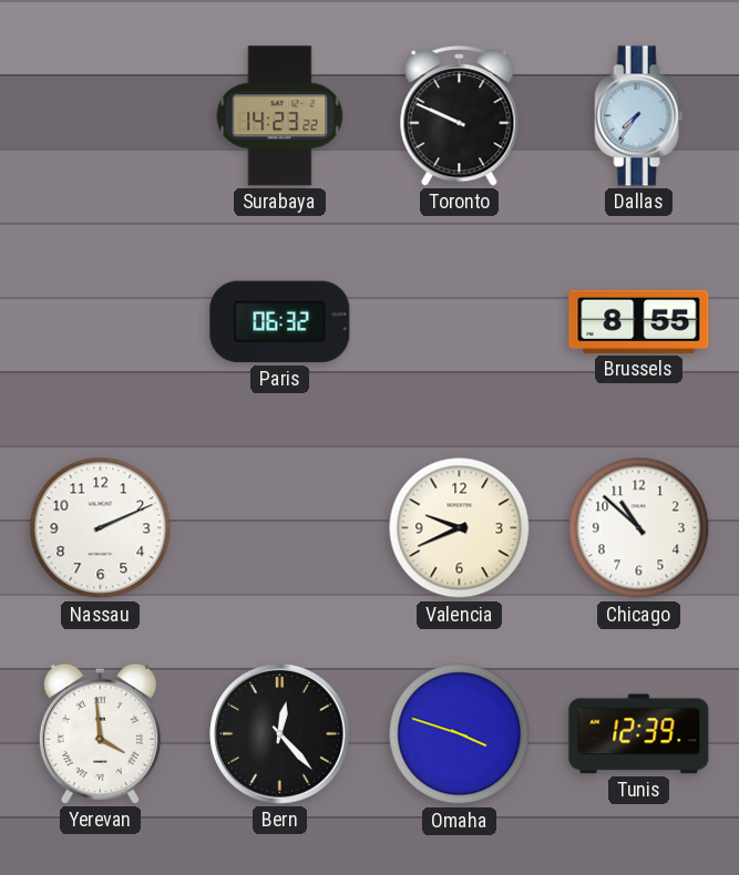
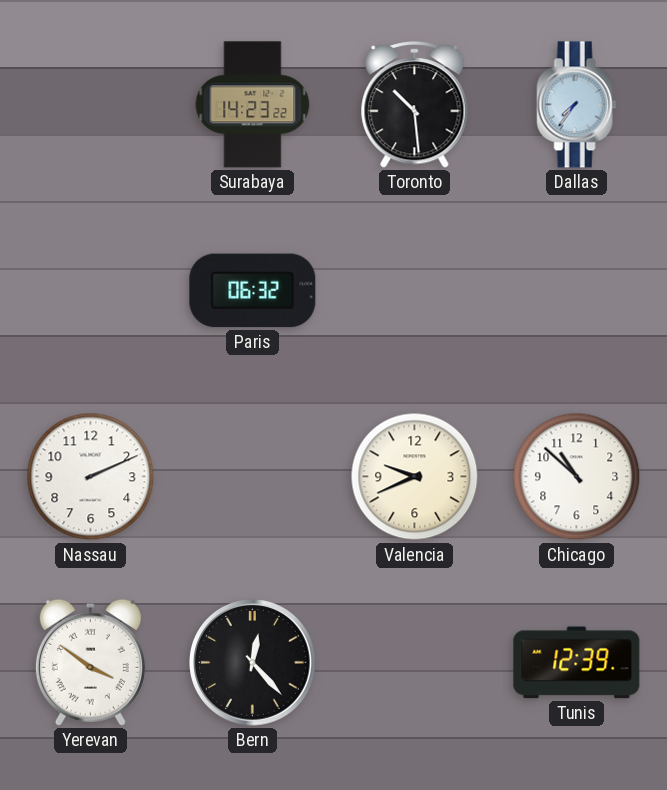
Toronto: 9:49 -> 10:29
Brussels: 8:55 -> none
Yerevan: 3:59 -> 3:51
Omaha: 3:48 -> none
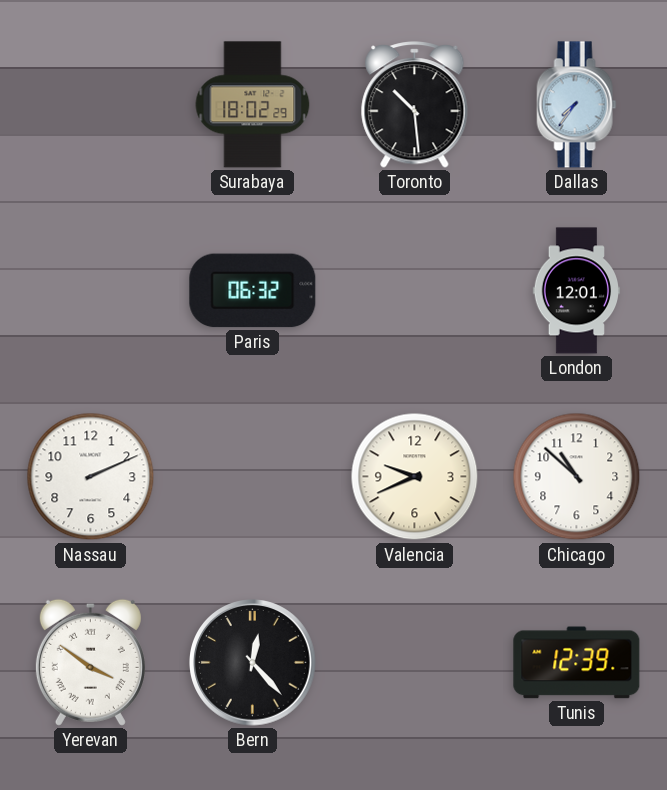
Surabaya: 14:23 -> 18:02
London: none -> 12:01
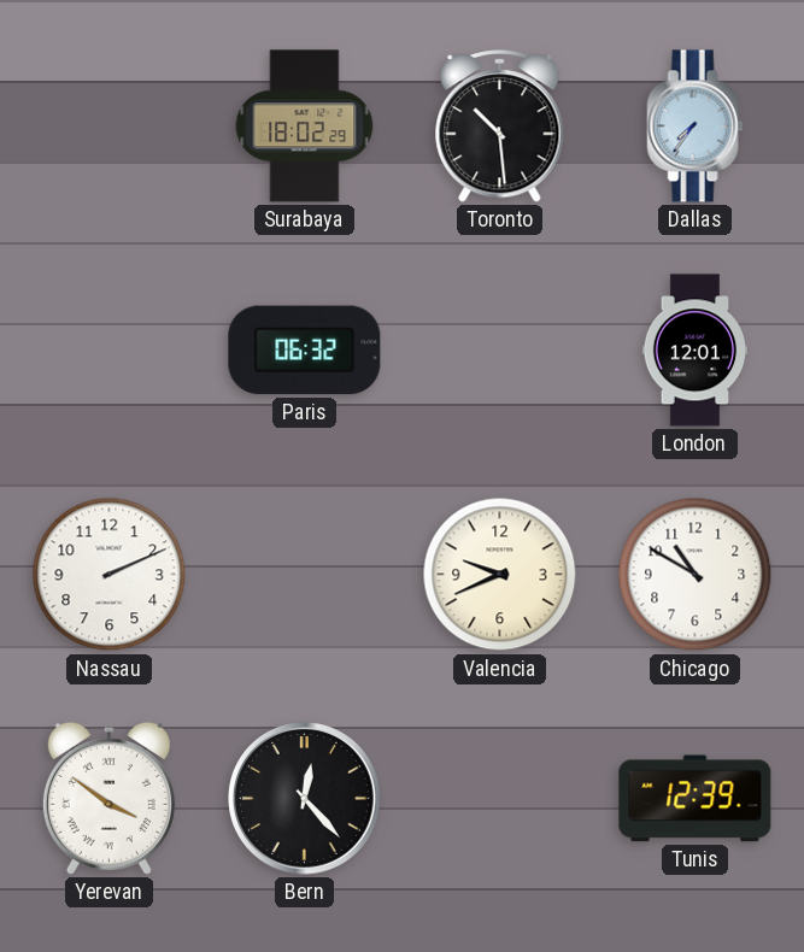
Chicago: 10:52 -> 10:50
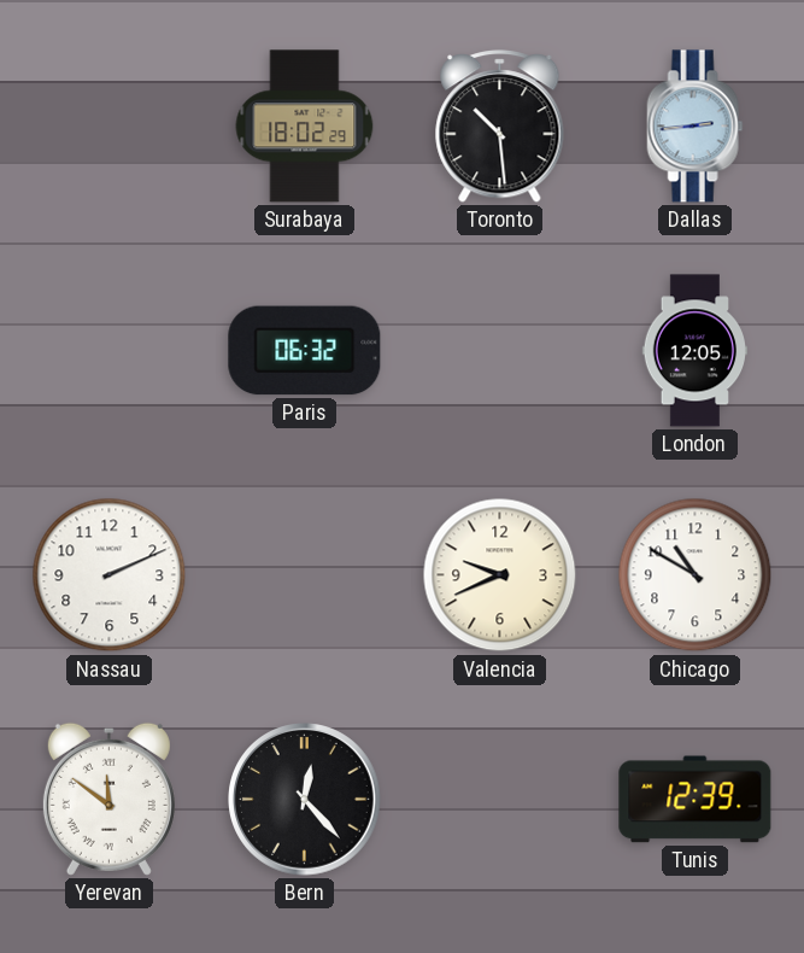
Dallas: 7:36 -> 2:44
London: 12:01 -> 12:05
Yerevan: 3:51 -> 11:51
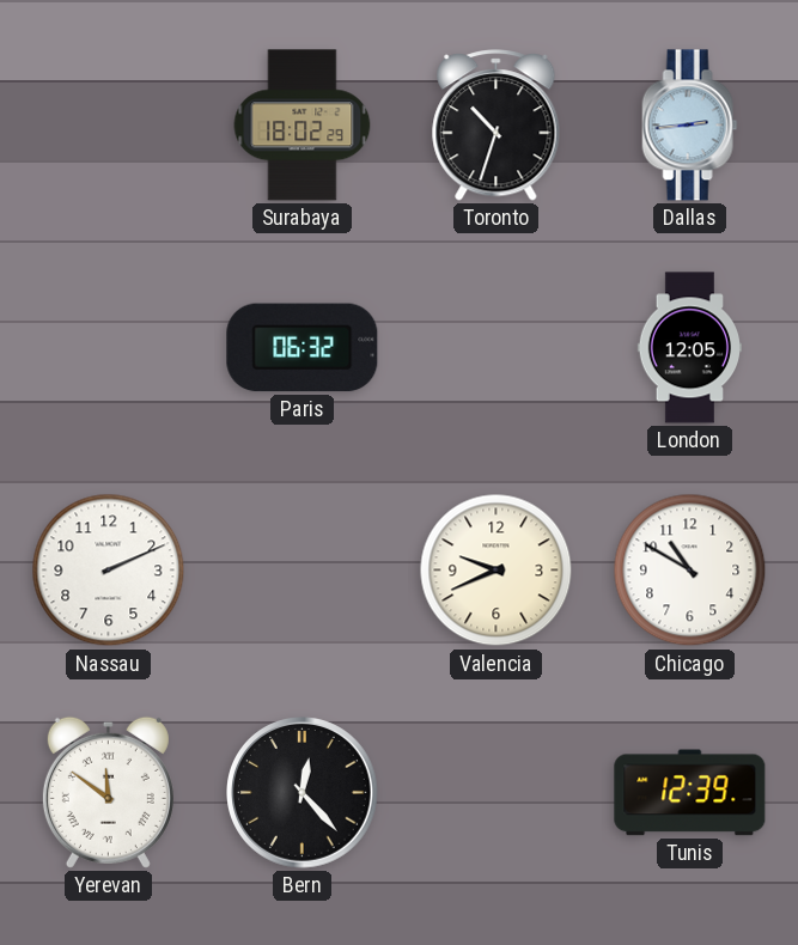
Toronto: 10:29 -> 10:33
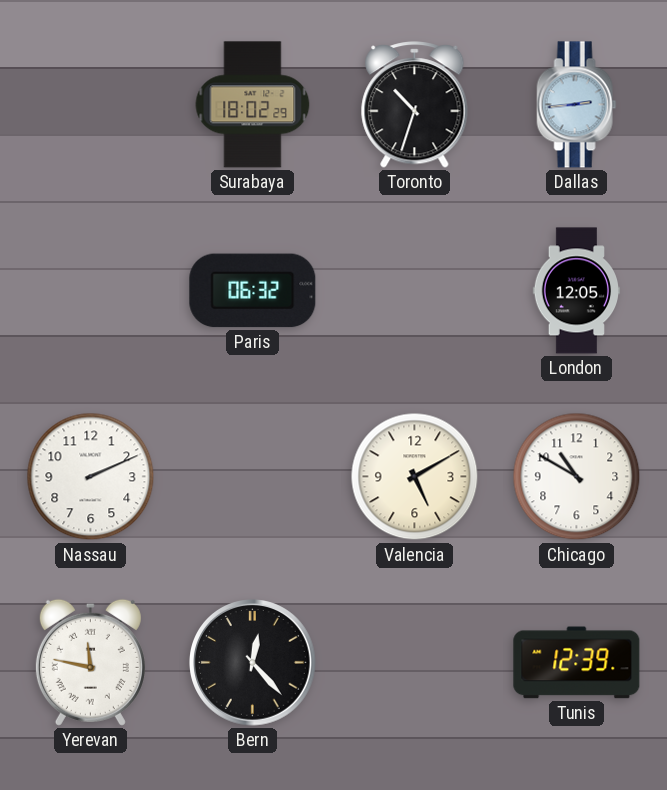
Valencia: 9:41 -> 5:10
Yerevan: 11:51 -> 11:47
